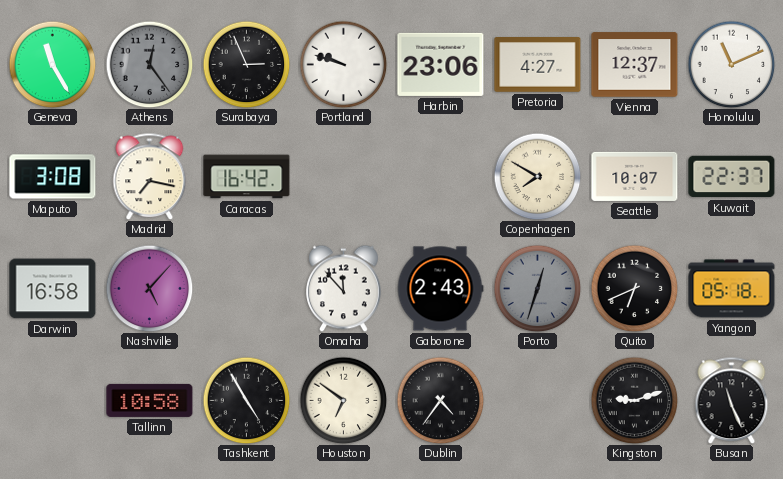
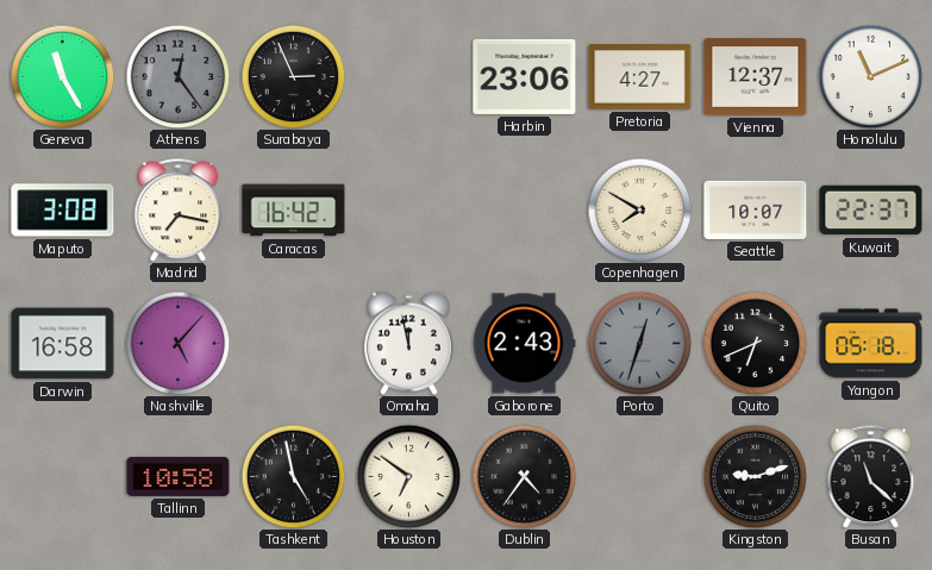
Portland: 9:48 -> none
Omaha: 11:53 -> 11:58
Tashkent: 4:55 -> 4:58
Busan: 11:26 -> 11:22
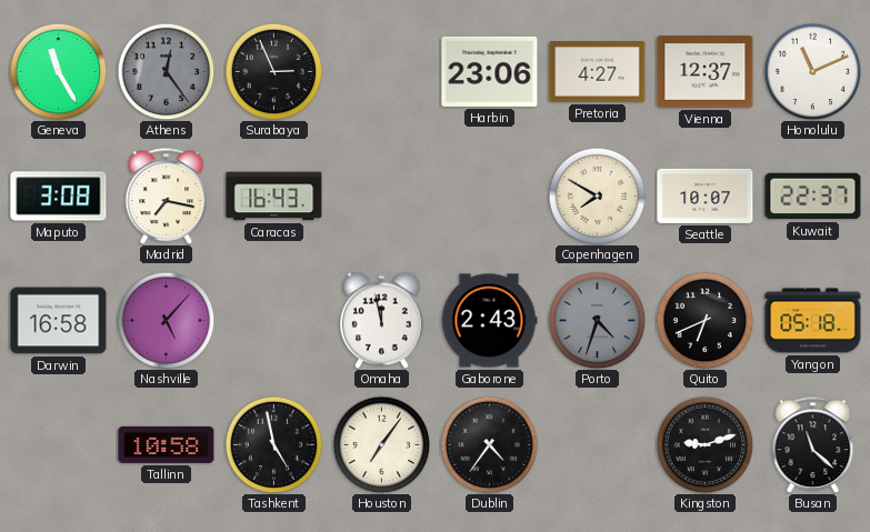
Caracas: 16:42 -> 16:43
Porto: 12:33 -> 4:33
Houston: 6:51 -> 7:06
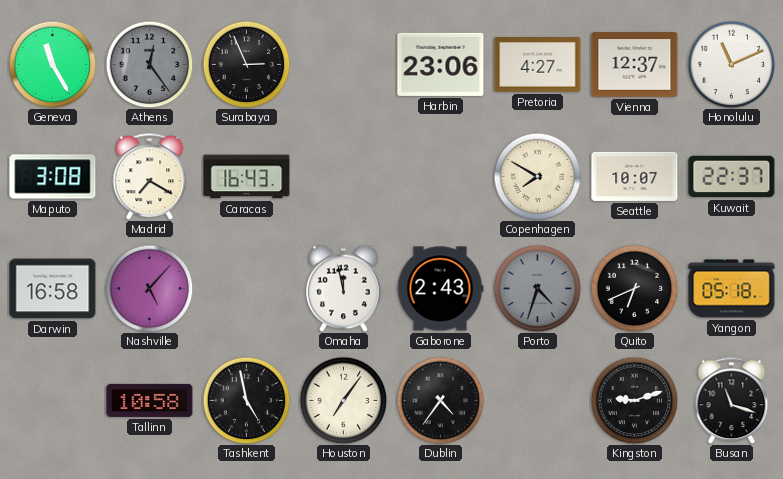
Madrid: 7:17 -> 7:20
Busan: 11:22 -> 11:18
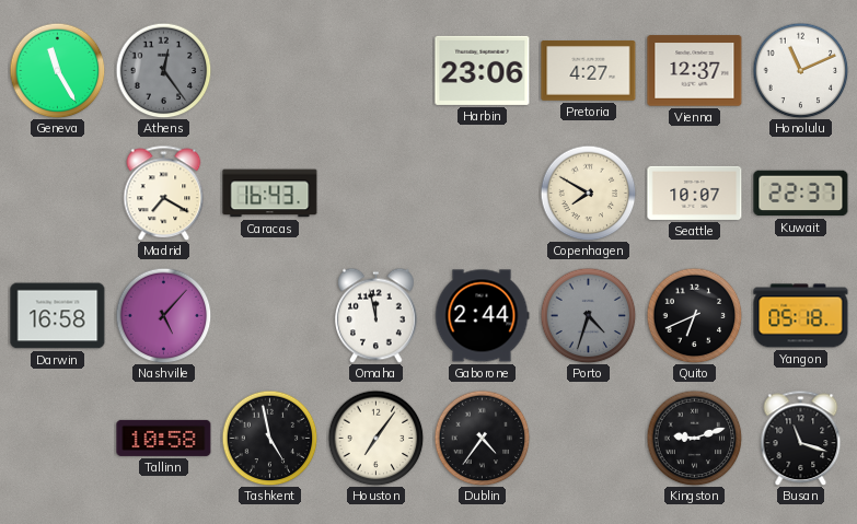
Surabaya: 2:56 -> none
Maputo: 3:08 -> none
Gaborone: 2:43 -> 2:44
